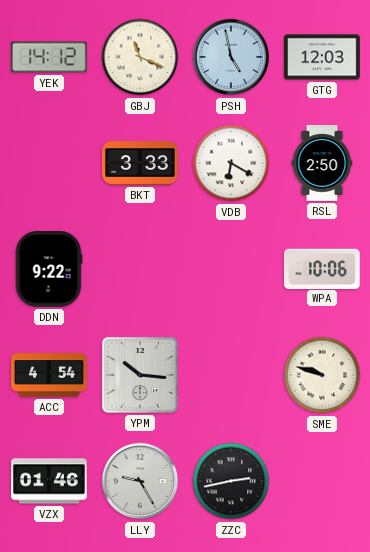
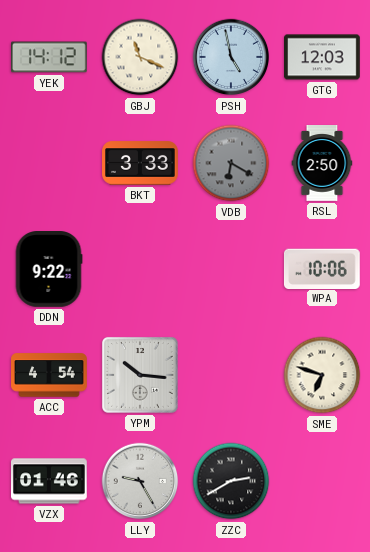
VDB dial: white -> grey
SME: 9:48 -> 6:48
ZZC: 2:43 -> 2:40
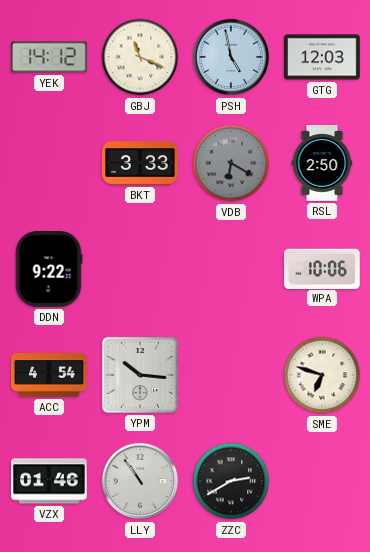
LLY: 9:25 -> 10:54
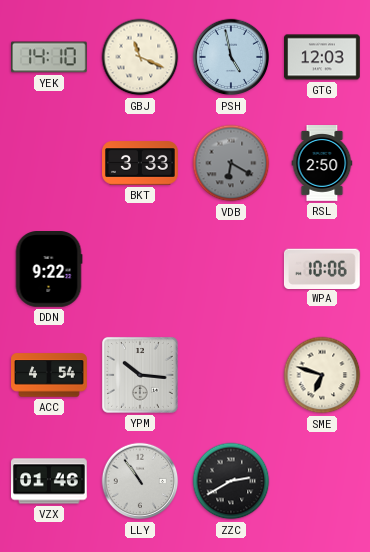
YEK: 14:12 -> 14:10
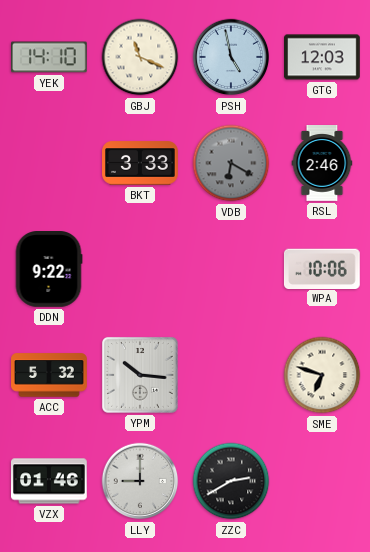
RSL: 2:50 -> 2:46
ACC: 4:54 -> 5:32
LLY: 10:54 -> 9:00
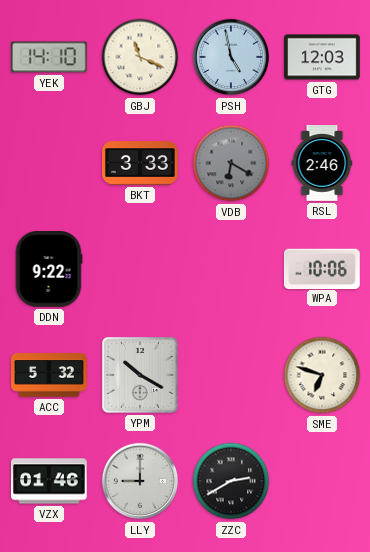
YPM: 10:16 -> 10:20
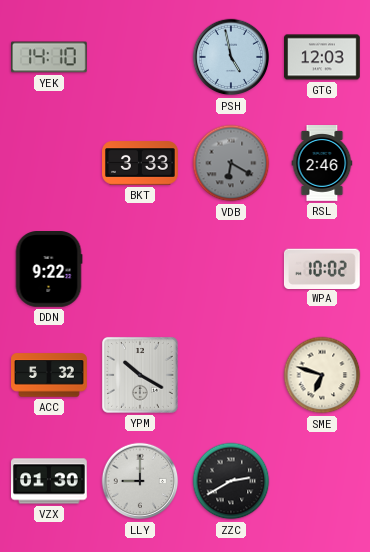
GBJ: 11:19 -> none
WPA: 10:06 -> 10:02
VZX: 01:46 -> 01:30
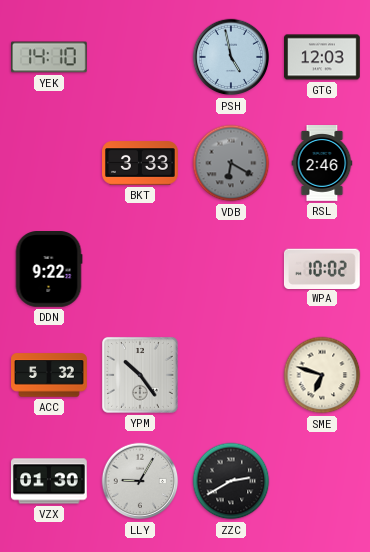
YPM: 10:20 -> 10:24
LLY: 9:00 -> 9:05
